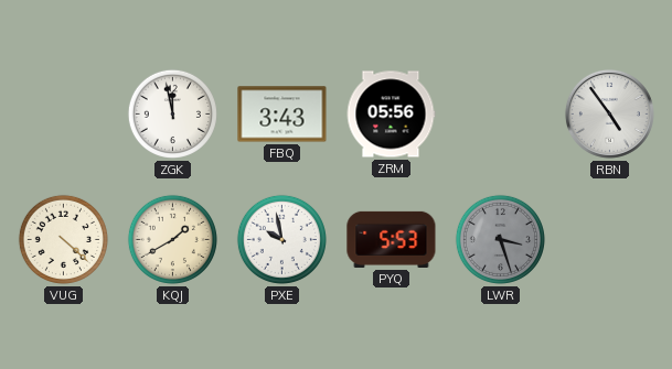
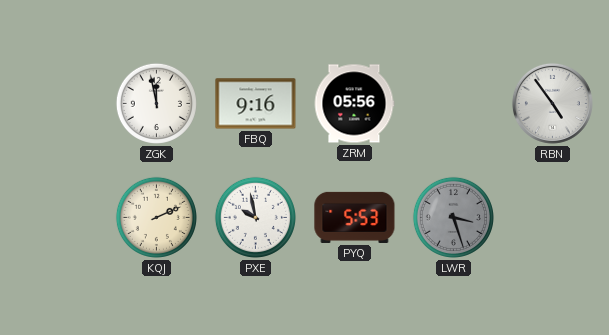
FBQ: 3:43 -> 9:16
VUG: 4:22 -> none
KQJ: 1:40 -> 2:11
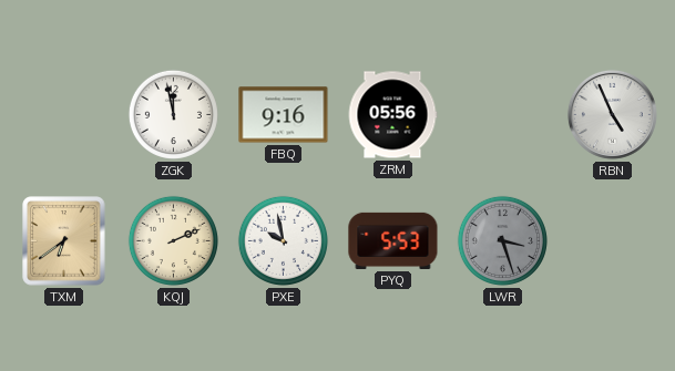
RBN: 4:54 -> 4:56
TXM: none -> 6:39
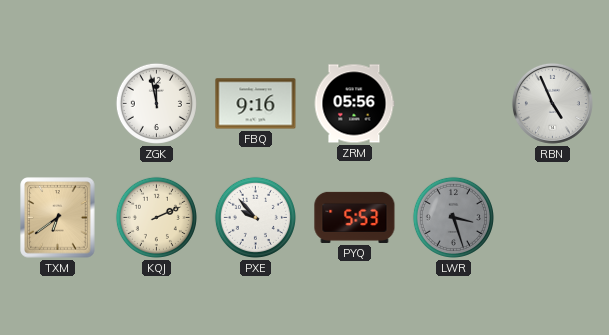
PXE: 9:58 -> 9:53
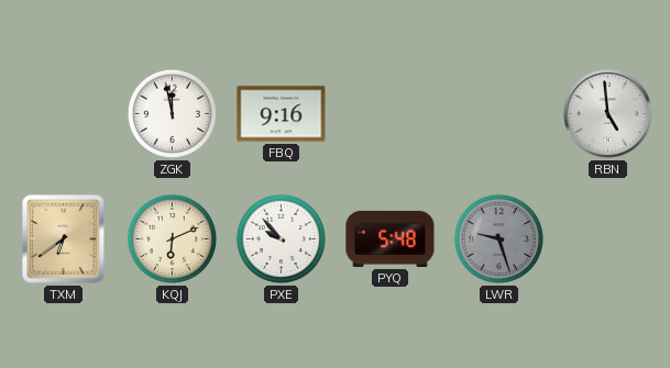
ZRM: 05:56 -> none
RBN: 4:56 -> 4:59
KQJ: 2:11 -> 6:11
PYQ: 5:53 -> 5:48
LWR: 3:27 -> 9:27
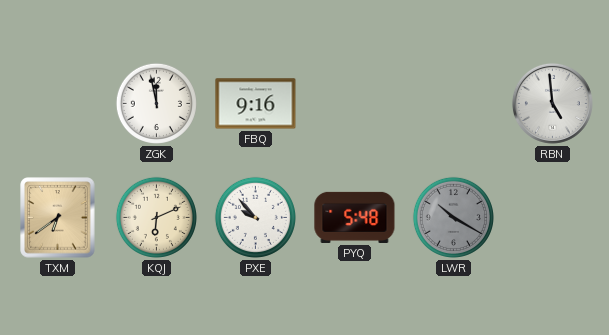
LWR: 9:27 -> 10:20
